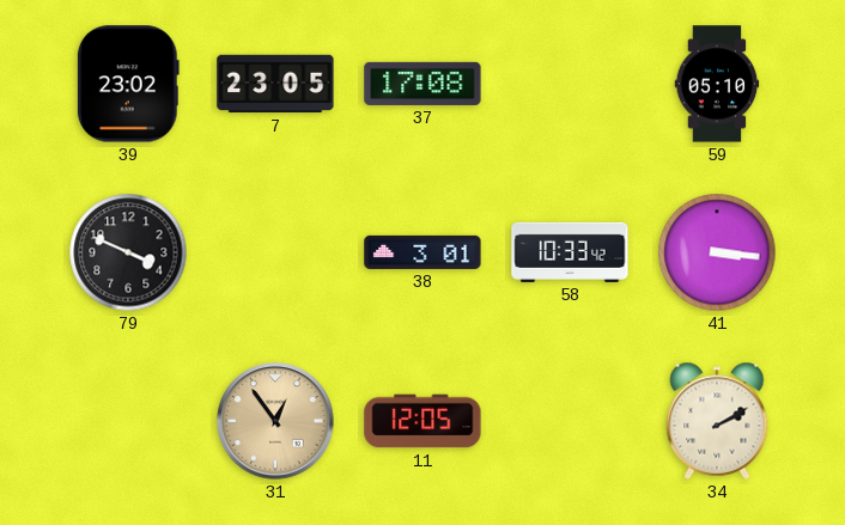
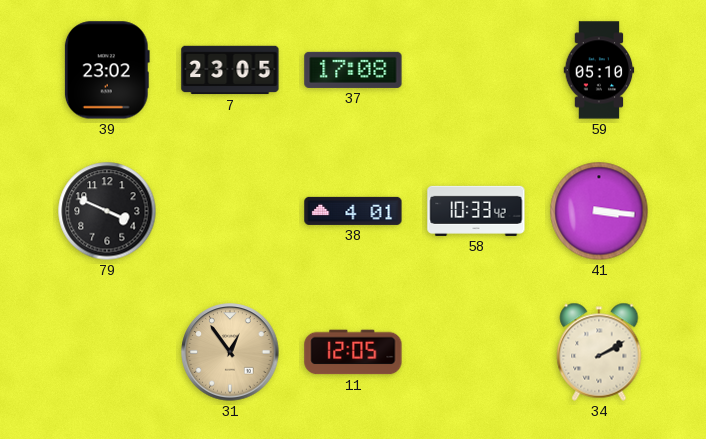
38: 3:01 -> 4:01
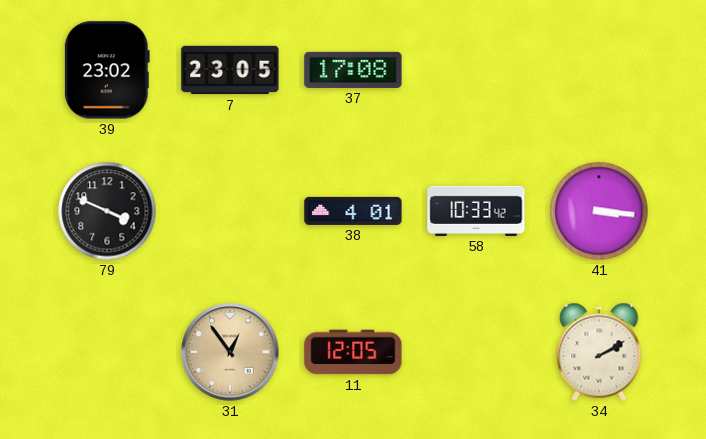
59: 05:10 -> none
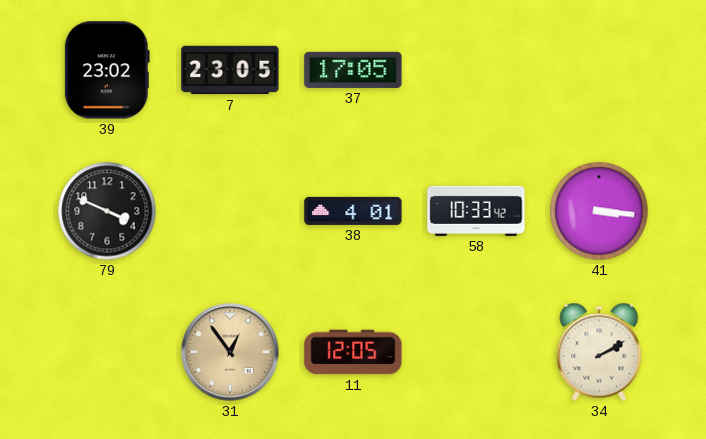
37: 17:08 -> 17:05
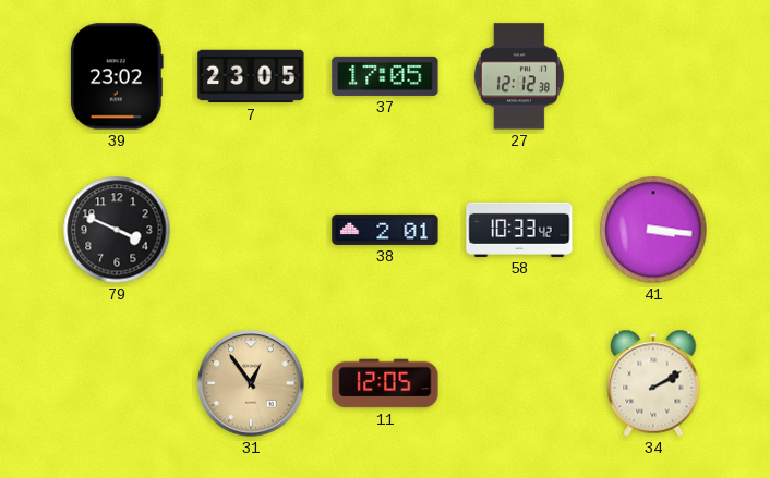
27: none -> 12:12
38: 4:01 -> 2:01
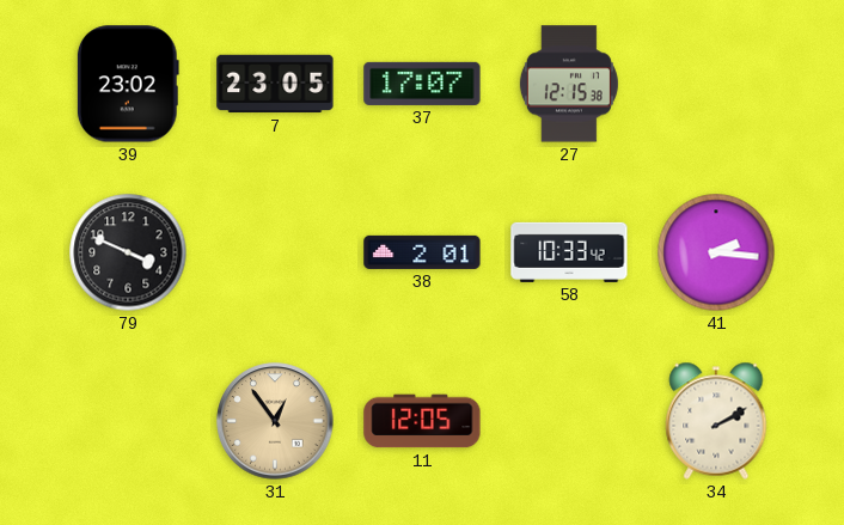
37: 17:05 -> 17:07
27: 12:12 -> 12:15
41: 3:16 -> 2:16
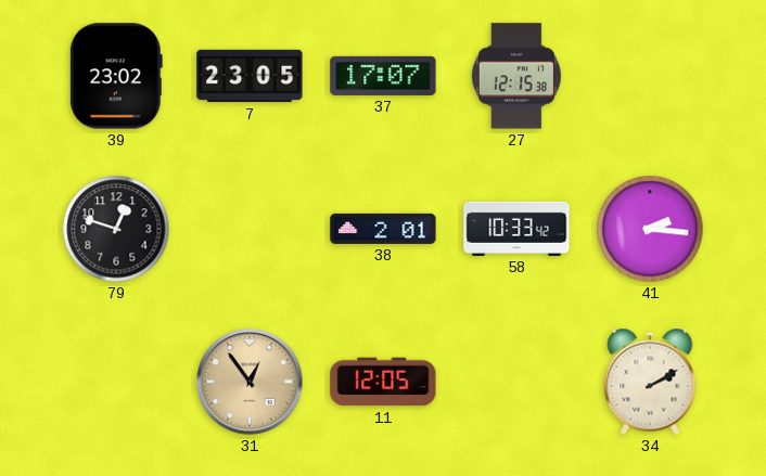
79: 3:49 -> 12:48
